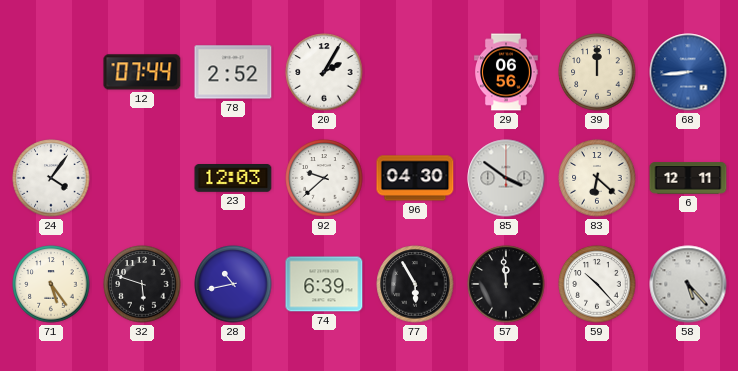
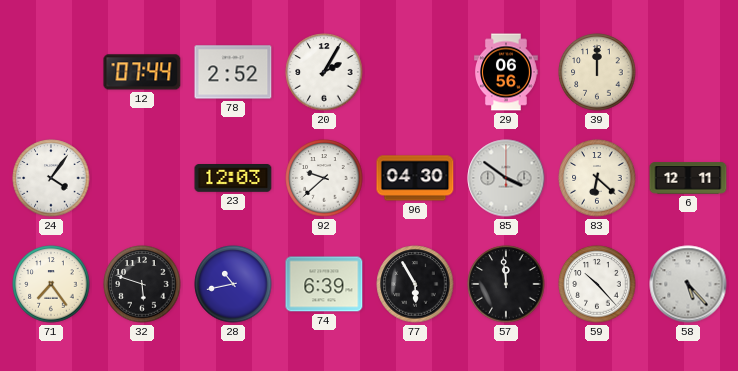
68: 8:44 -> none
71: 5:24 -> 7:24
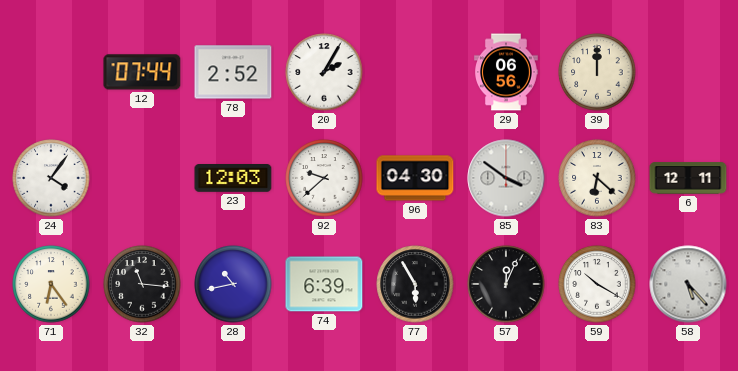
71: 7:24 -> 6:24
32: 5:48 -> 11:16
57: 11:59 -> 12:04
59: 10:23 -> 10:20
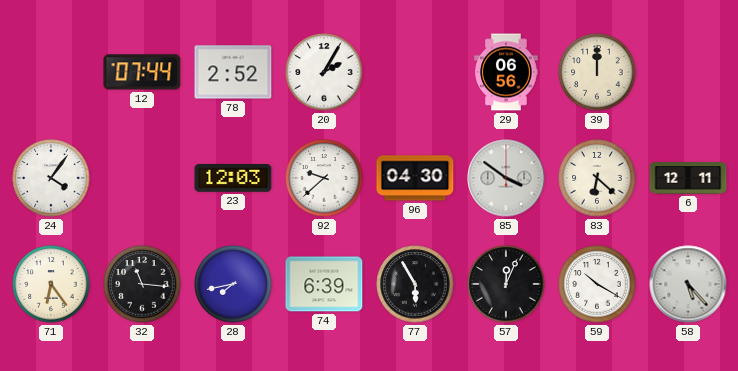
28: 10:43 -> 7:43
